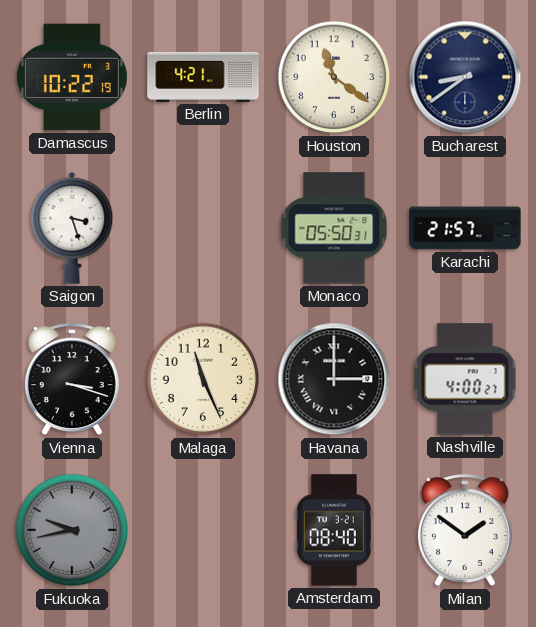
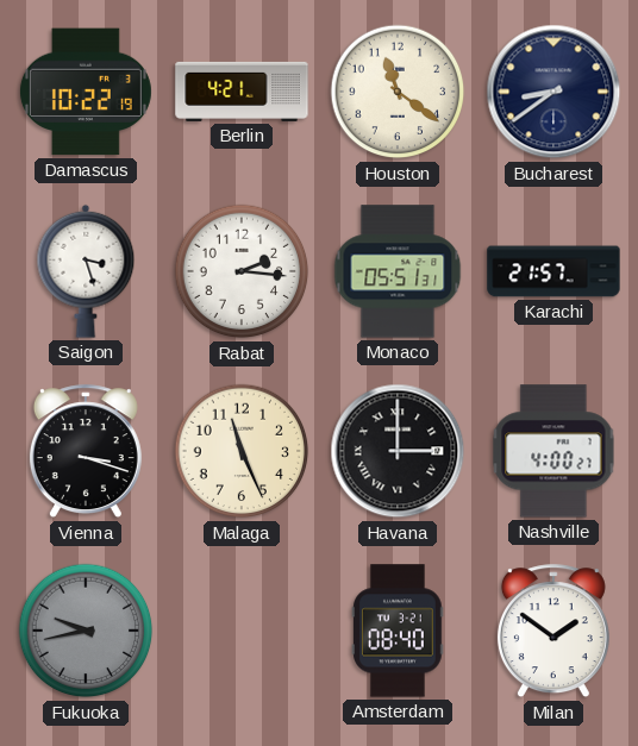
Rabat: none -> 2:16
Monaco: 05:50 -> 05:51
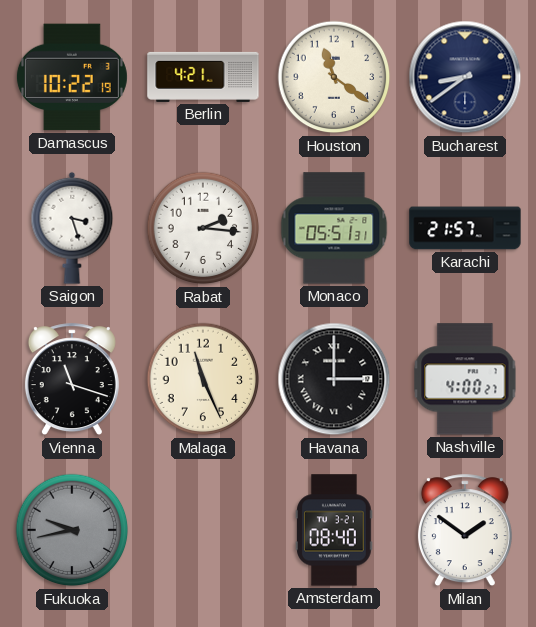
Vienna: 3:18 -> 11:18
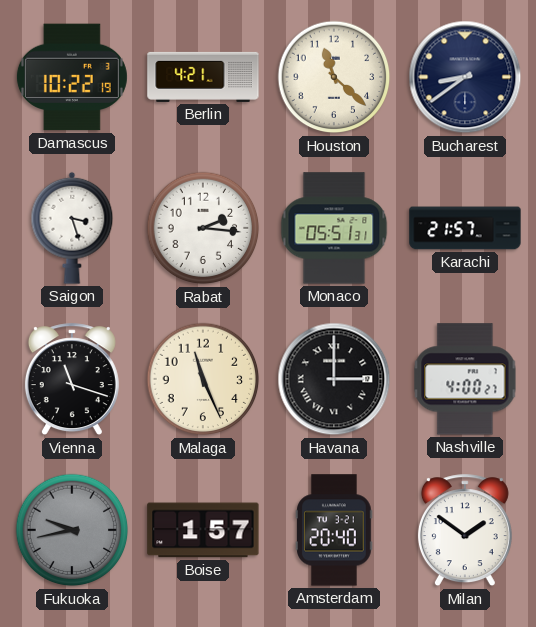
Houston: 11:21 -> 11:22
Boise: none -> 1:57
Amsterdam: 08:40 -> 20:40
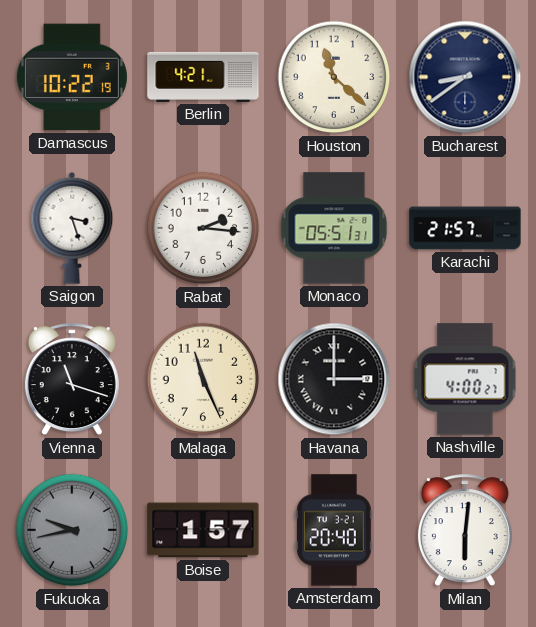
Milan: 1:51 -> 6:01
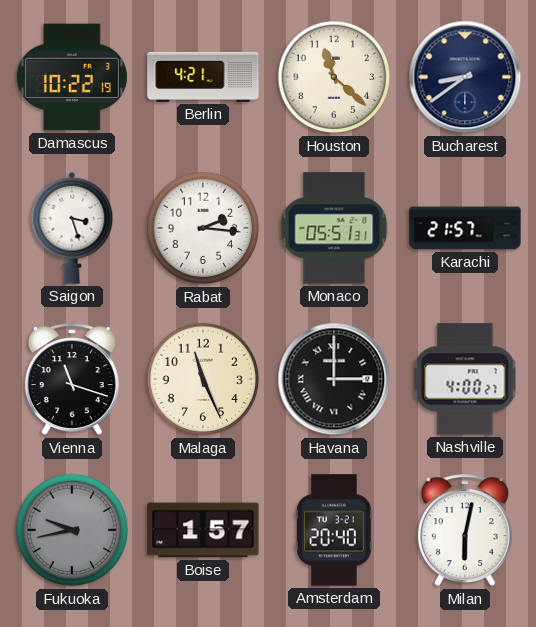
Milan: 6:01 -> 6:02
